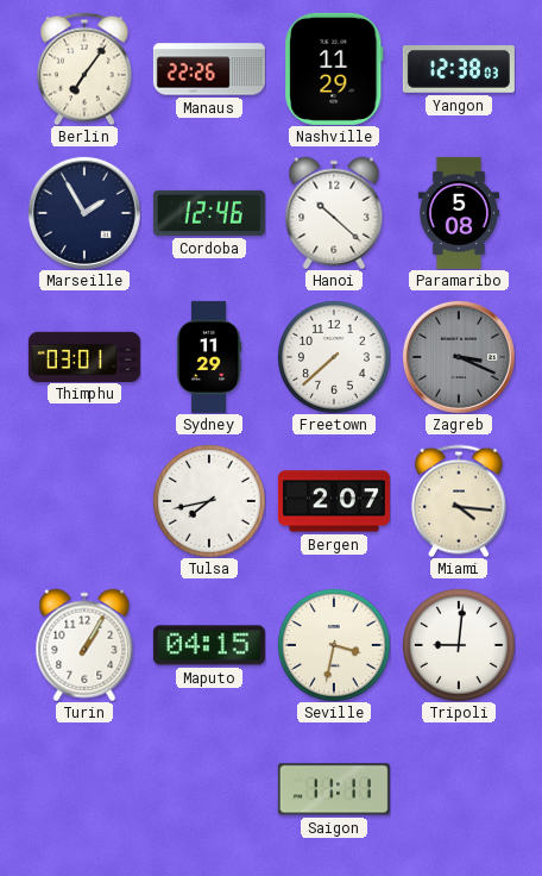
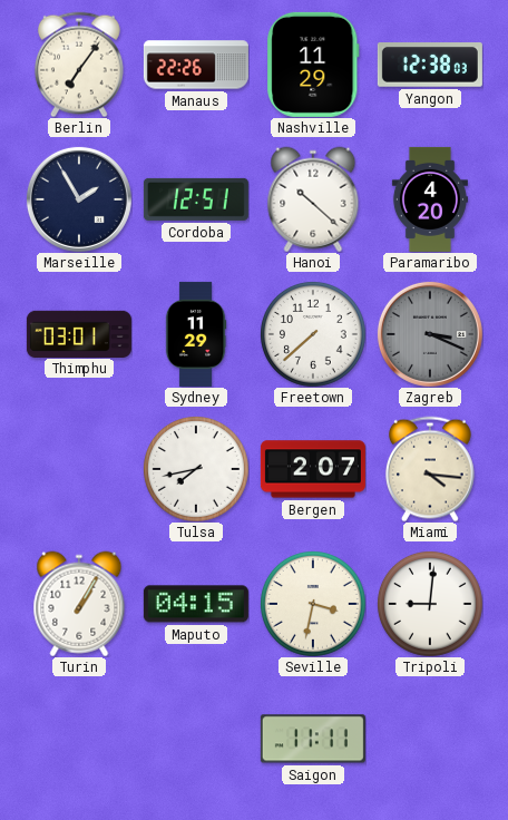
Cordoba: 12:46 -> 12:51
Paramaribo: 5:08 -> 4:20
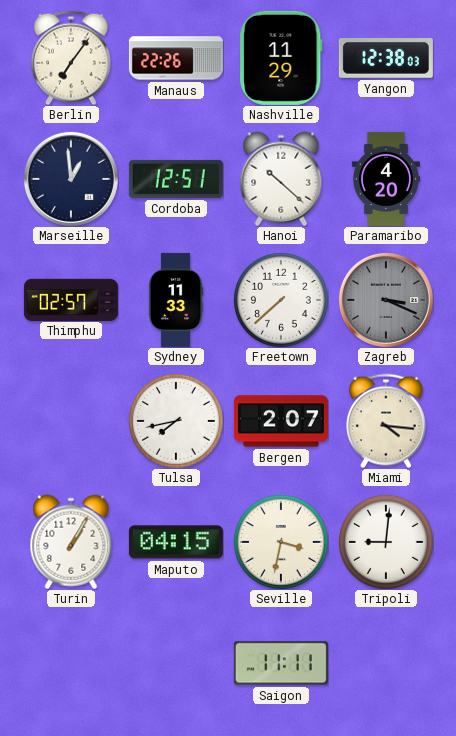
Marseille: 1:55 -> 12:59
Thimphu: 03:01 -> 02:57
Sydney: 11:29 -> 11:33
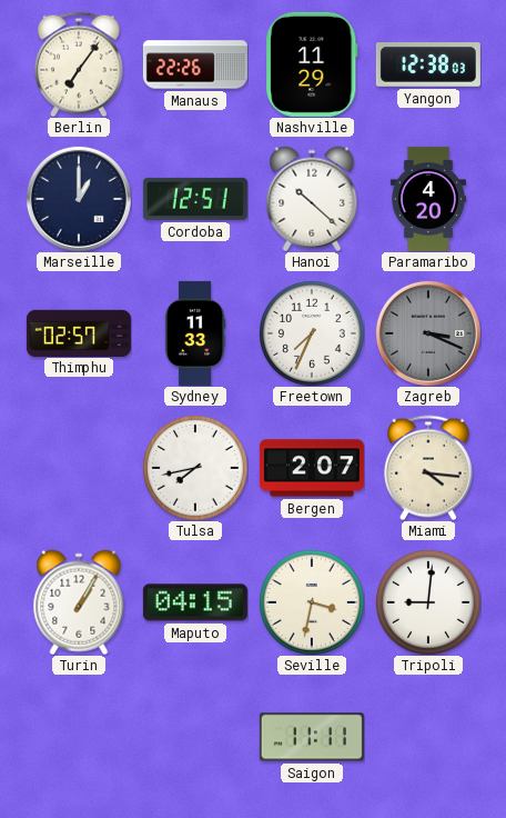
Marseille: 12:59 -> 1:00
Freetown: 7:38 -> 7:34
